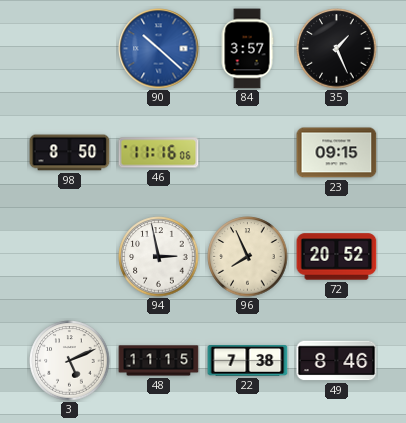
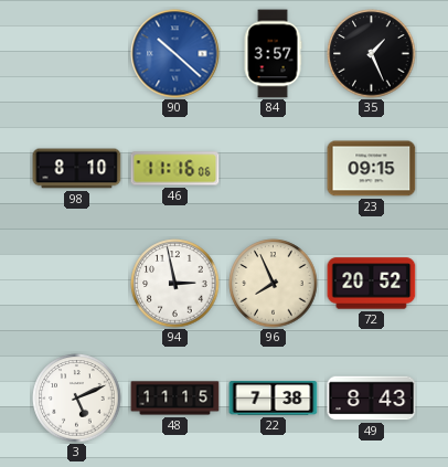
98: 8:50 -> 8:10
49: 8:46 -> 8:43
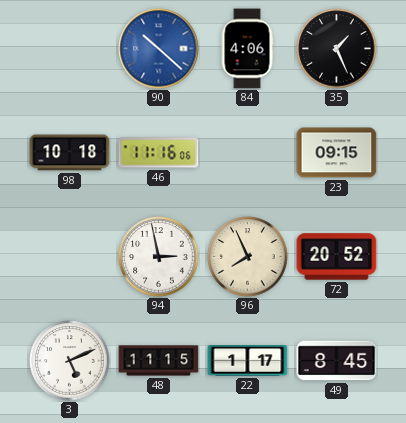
84: 3:57 -> 4:06
98: 8:10 -> 10:18
22: 7:38 -> 1:17
49: 8:43 -> 8:45
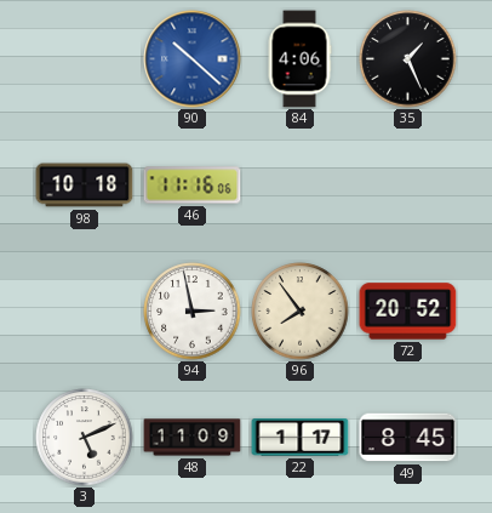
23: 09:15 -> none
96: 7:56 -> 7:54
48: 11:15 -> 11:09
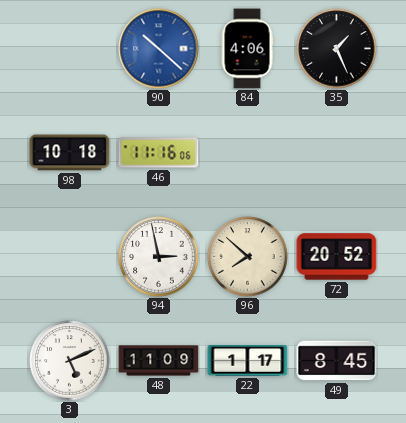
96: 7:54 -> 7:52
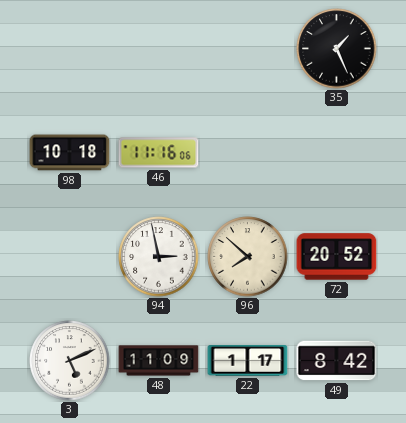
90: 10:22 -> none
84: 4:06 -> none
49: 8:45 -> 8:42
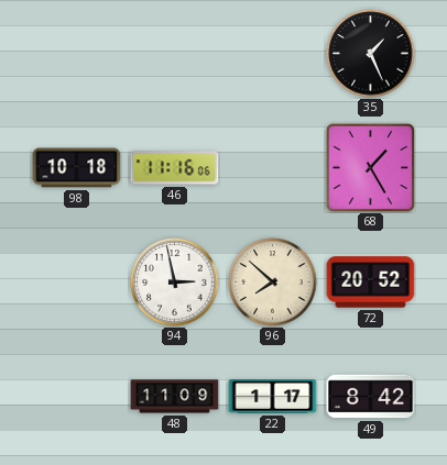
68: none -> 1:25
3: 5:11 -> none
